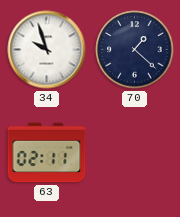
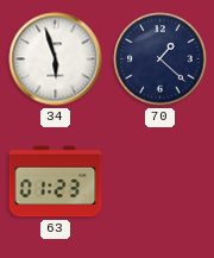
34: 9:57 -> 5:57
63: 02:11 -> 01:23
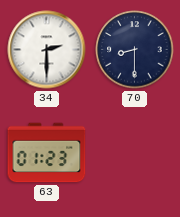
34: 5:57 -> 2:30
70: 1:22 -> 8:30
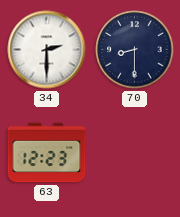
63: 01:23 -> 12:23
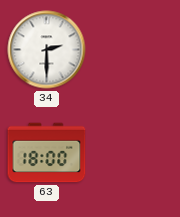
70: 8:30 -> none
63: 12:23 -> 18:00
